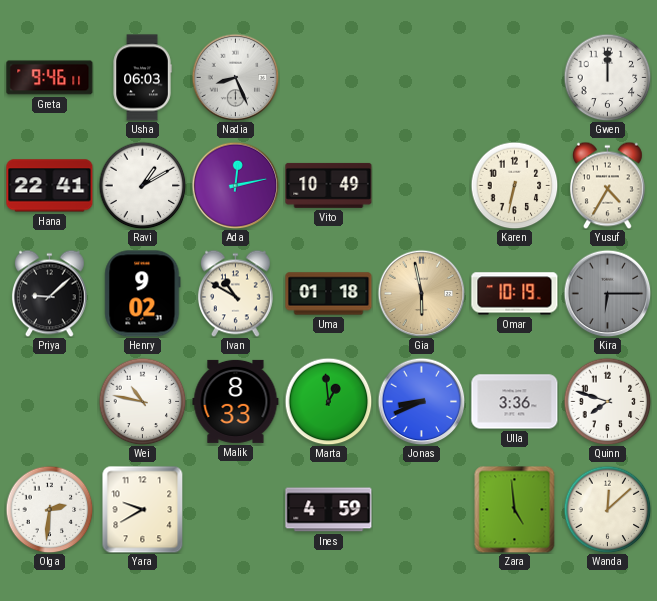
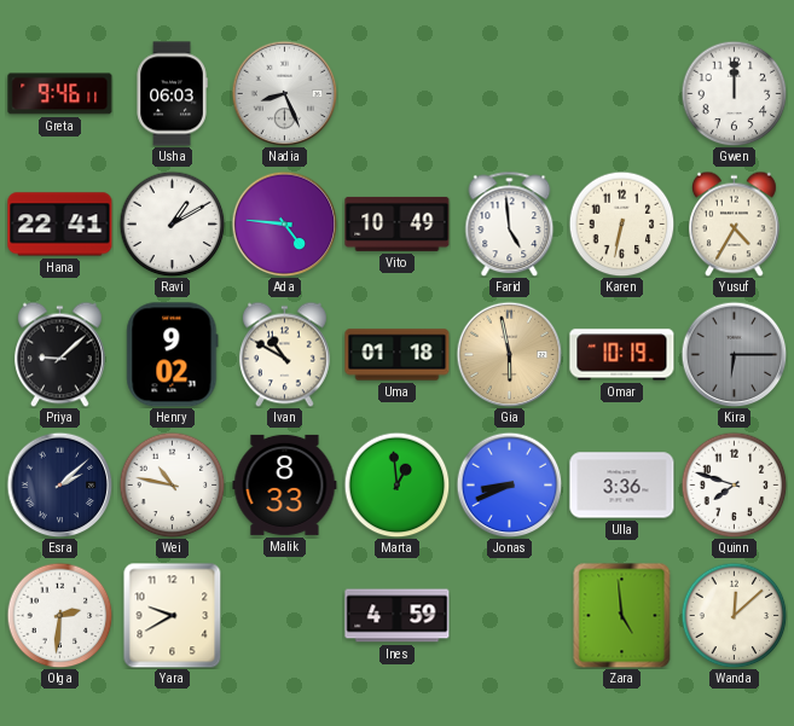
Ada: 12:13 -> 4:46
Farid: none -> 4:59
Esra: none -> 2:08
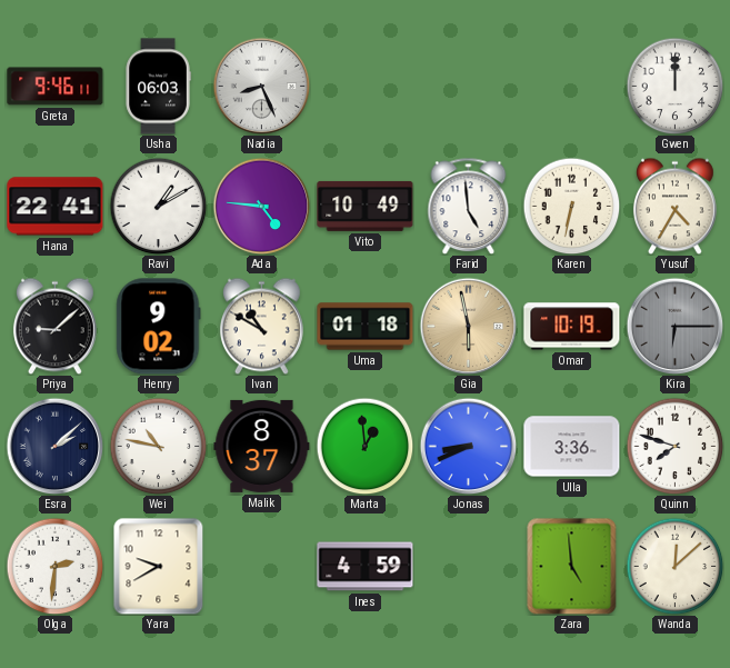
Malik: 8:33 -> 8:37
